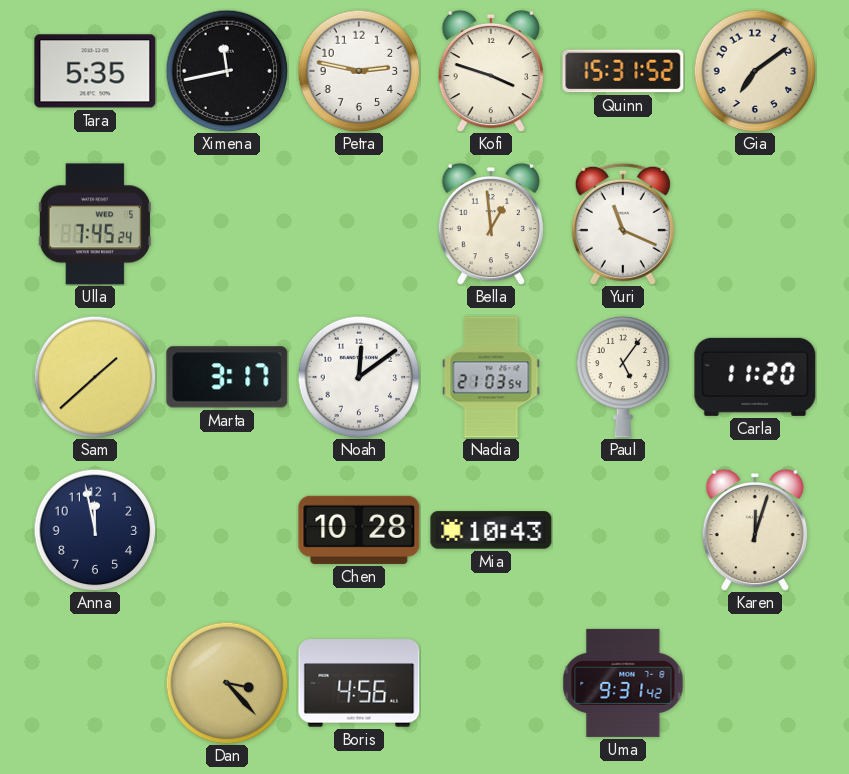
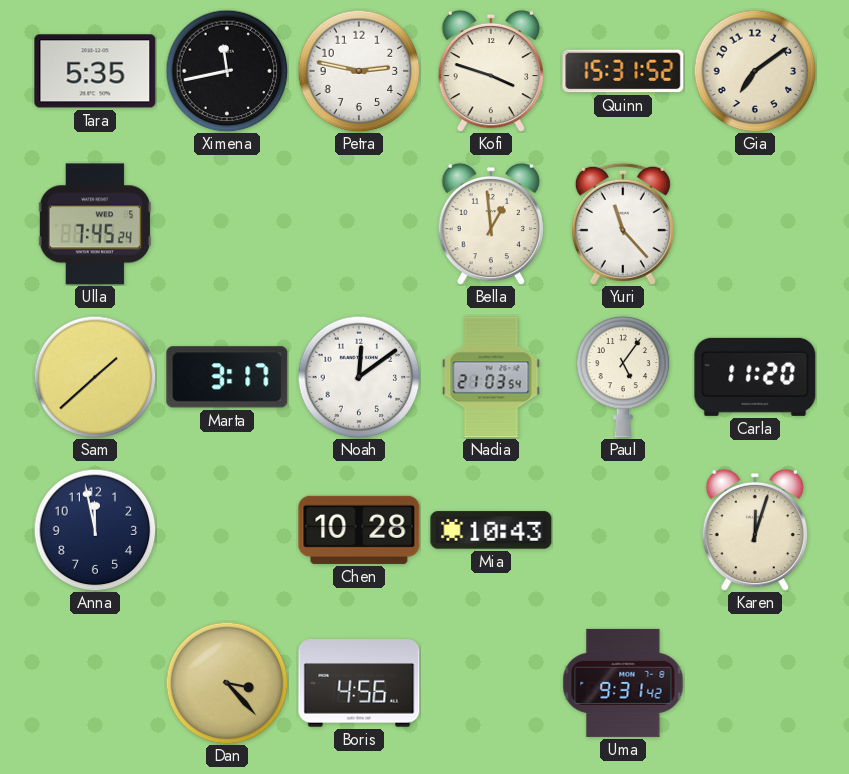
Yuri: 11:19 -> 11:23
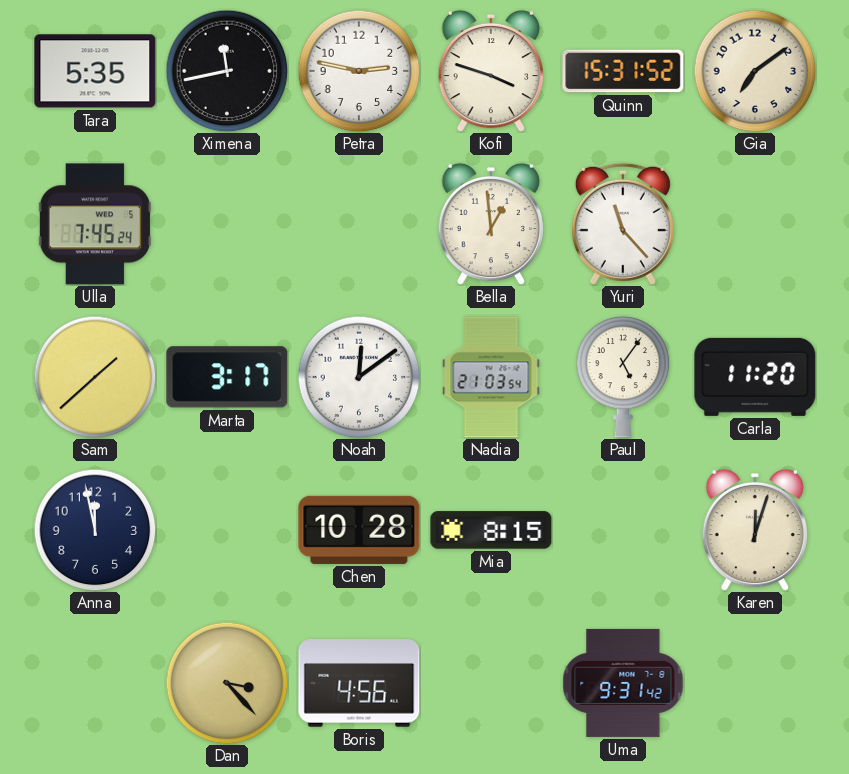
Mia: 10:43 -> 8:15
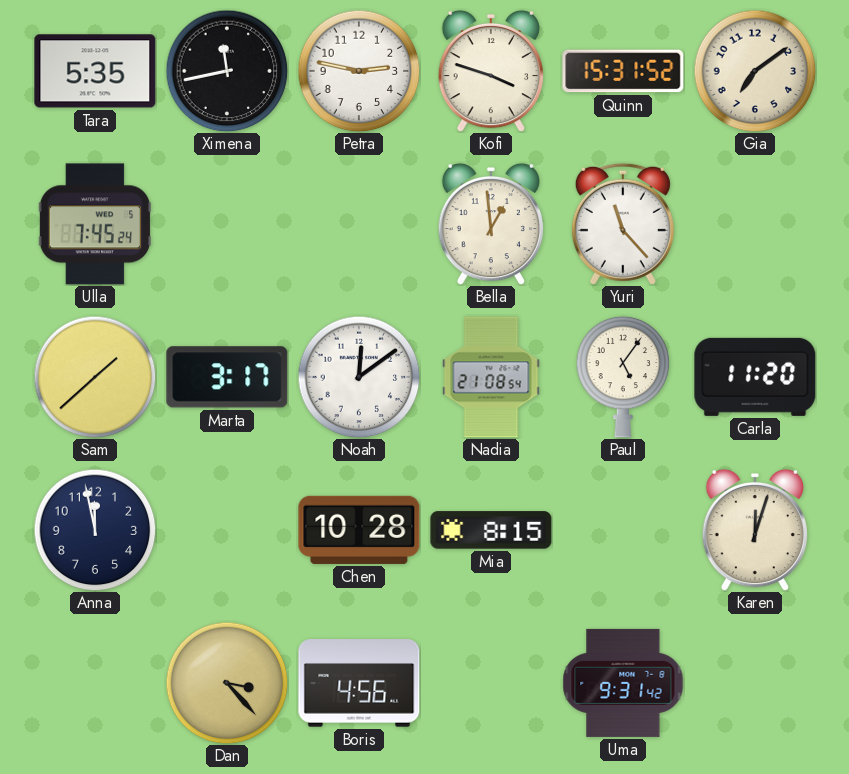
Nadia: 21:03 -> 21:08
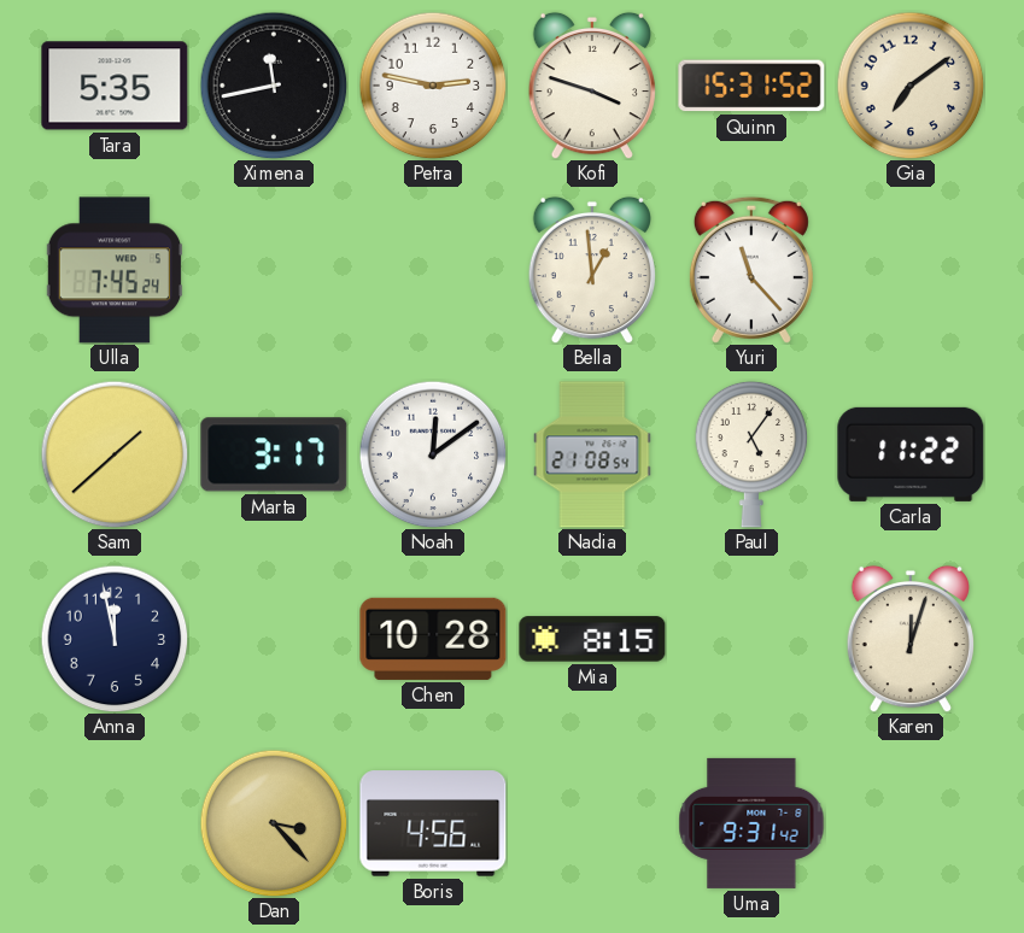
Carla: 11:20 -> 11:22
